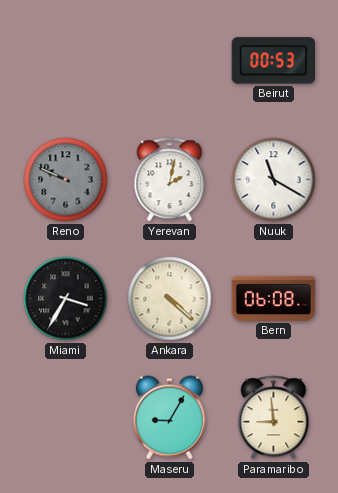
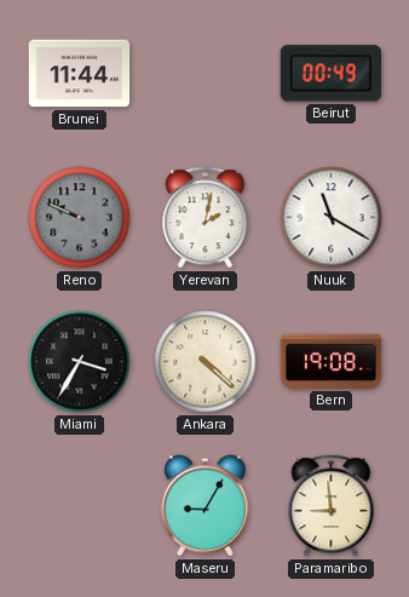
Brunei: none -> 11:44
Beirut: 00:53 -> 00:49
Bern: 06:08 -> 19:08
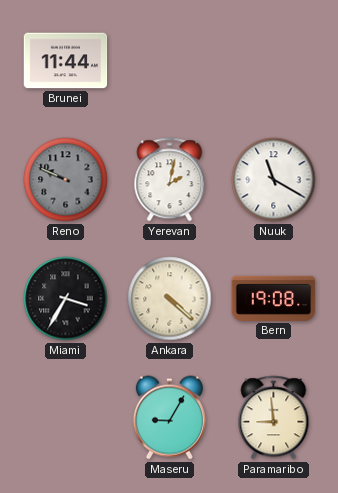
Beirut: 00:49 -> none
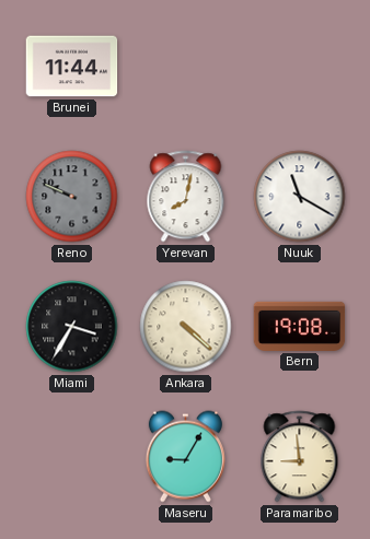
Yerevan: 2:02 -> 8:02
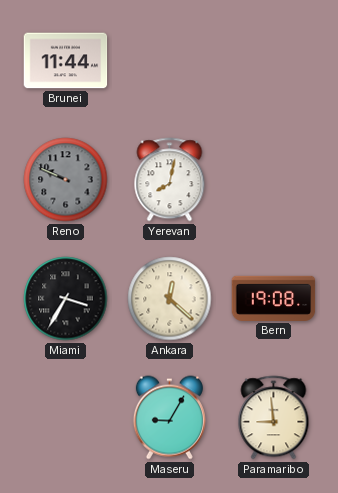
Nuuk: 11:20 -> none
Ankara: 4:22 -> 12:22
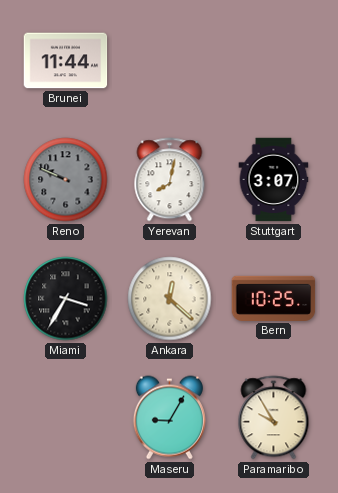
Stuttgart: none -> 3:07
Bern: 19:08 -> 10:25
Paramaribo: 8:59 -> 9:55
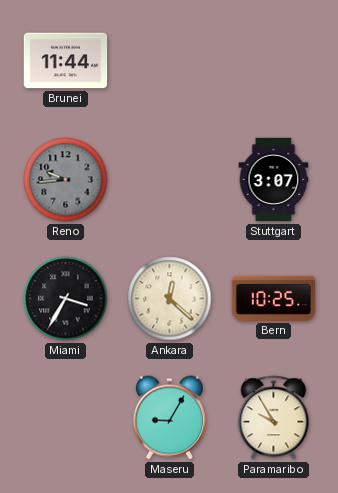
Reno: 9:49 -> 9:44
Yerevan: 8:02 -> none
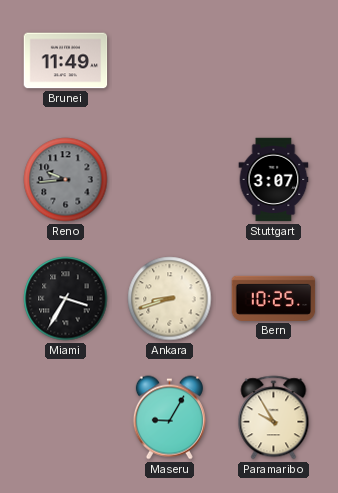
Brunei: 11:44 -> 11:49
Ankara: 12:22 -> 8:42
